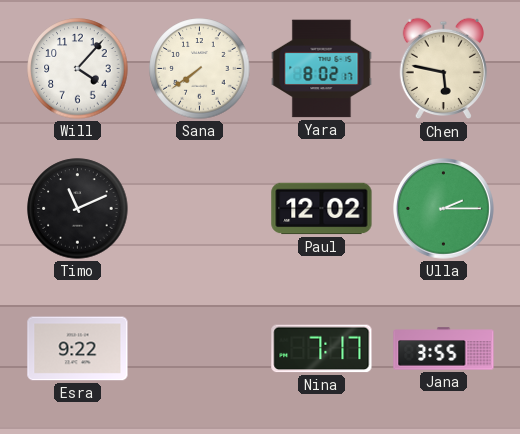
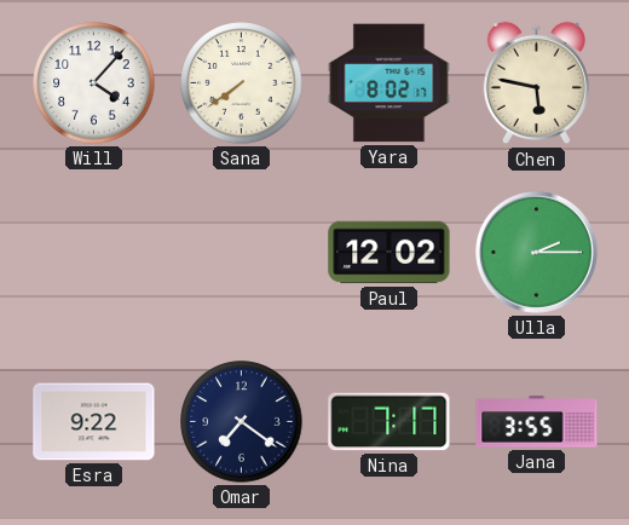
Timo: 11:11 -> none
Omar: none -> 7:21
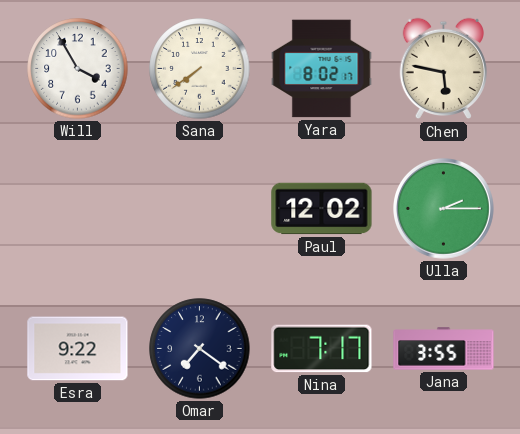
Will: 4:07 -> 3:55
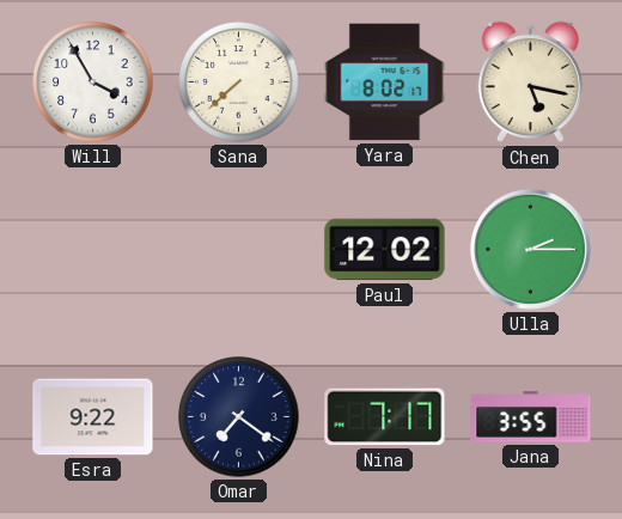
Sana: 7:39 -> 7:38
Chen: 5:47 -> 5:17
